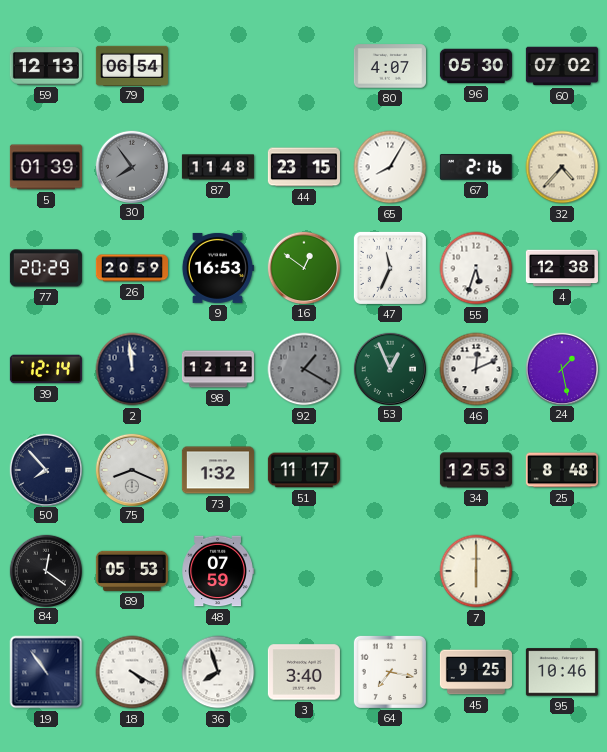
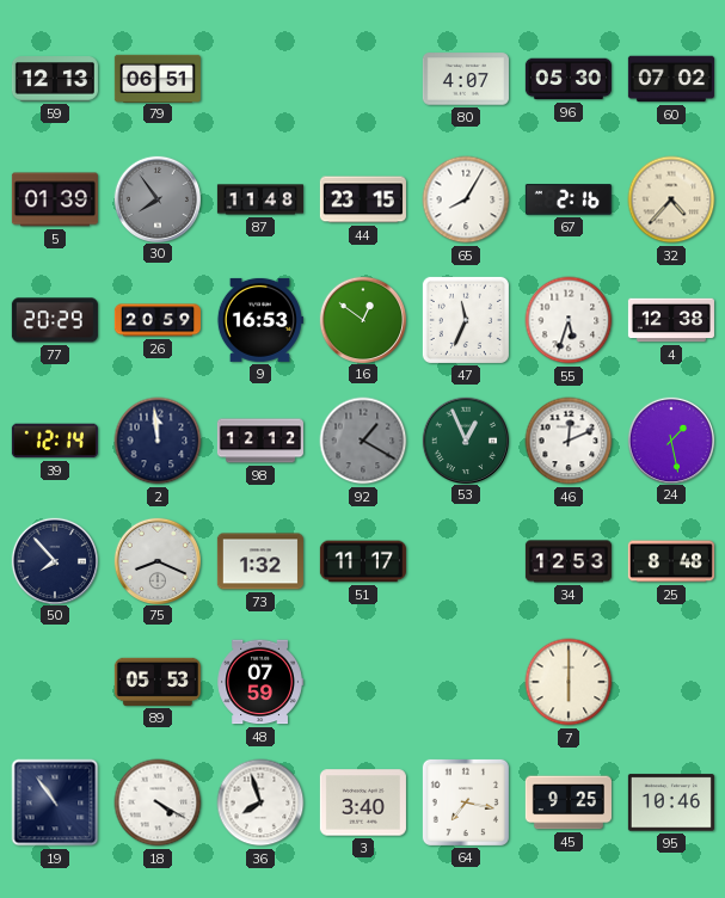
79: 06:54 -> 06:51
84: 12:21 -> none
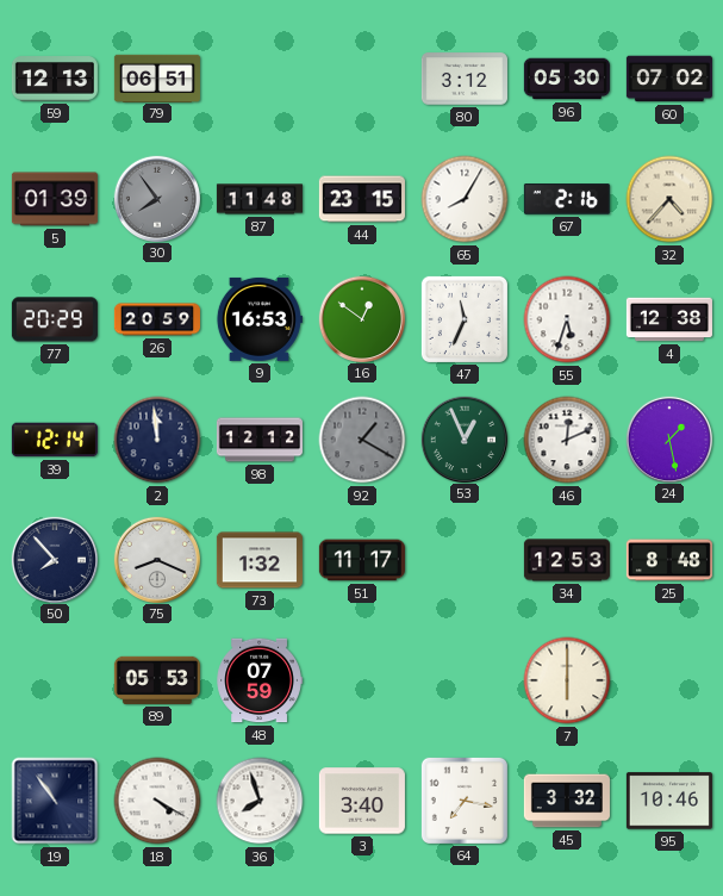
80: 4:07 -> 3:12
45: 9:25 -> 3:32
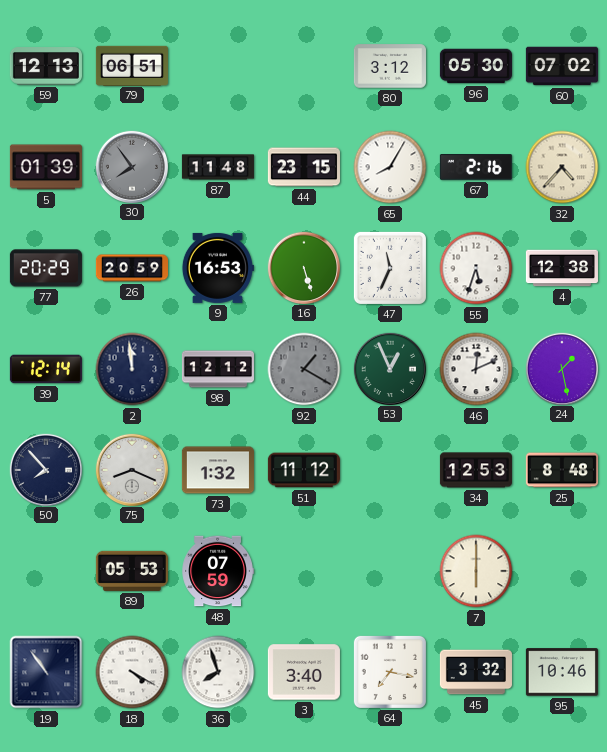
16: 12:51 -> 5:27
51: 11:17 -> 11:12
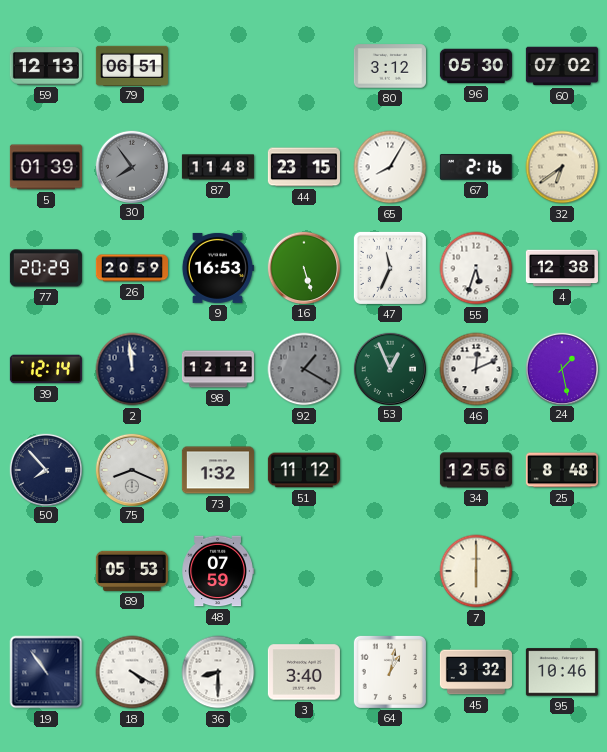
32: 4:37 -> 6:39
34: 12:53 -> 12:56
36: 7:57 -> 8:30
64: 7:17 -> 1:02
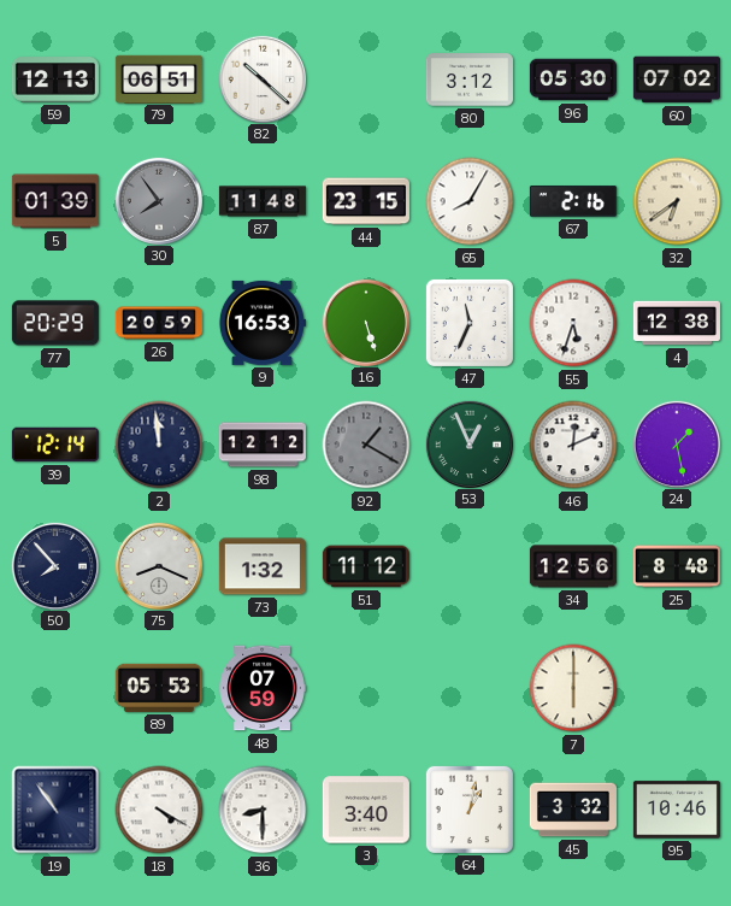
82: none -> 10:22
